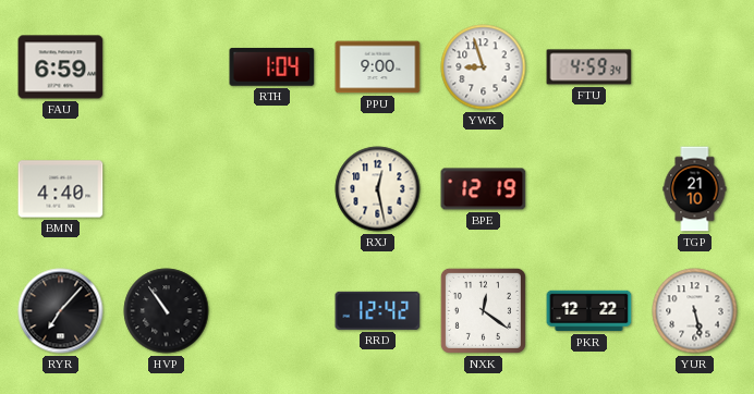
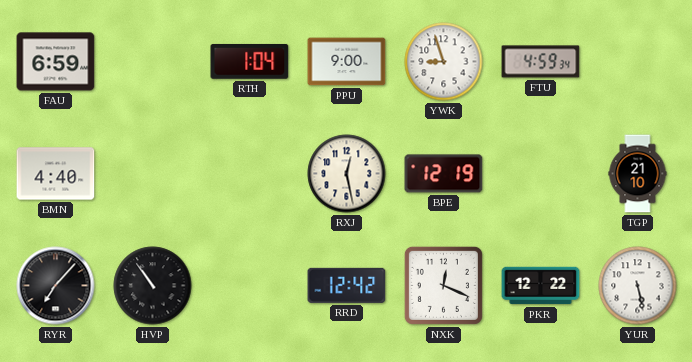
NXK: 12:21 -> 12:19
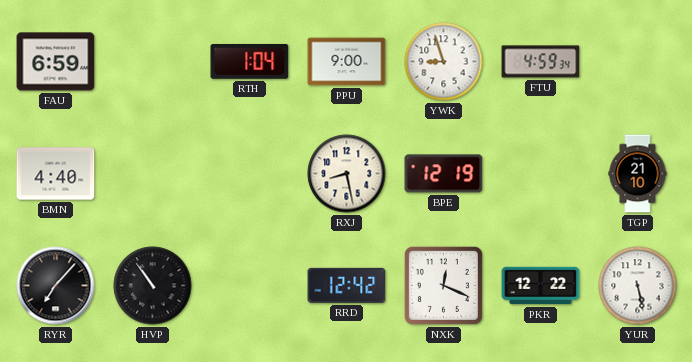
RXJ: 12:28 -> 8:28
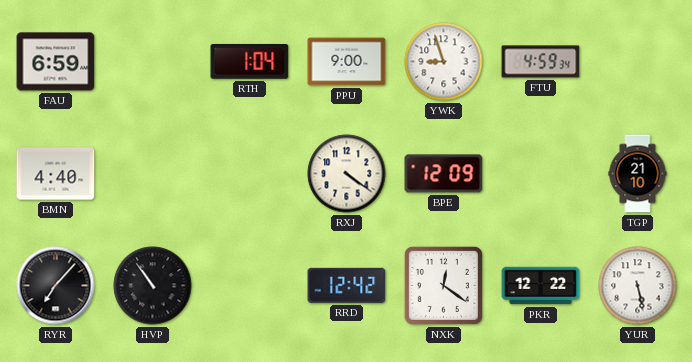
RXJ: 8:28 -> 4:21
BPE: 12:19 -> 12:09
NXK: 12:19 -> 12:21
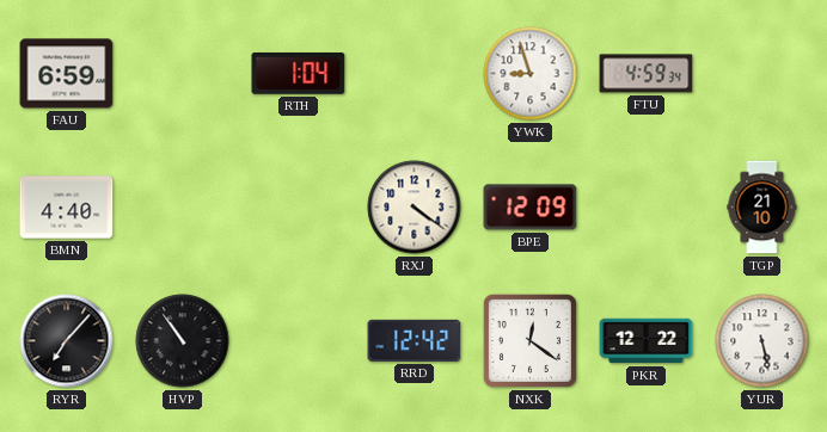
PPU: 9:00 -> none
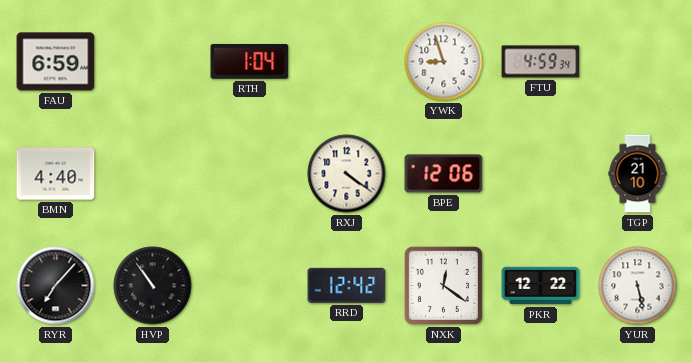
BPE: 12:09 -> 12:06
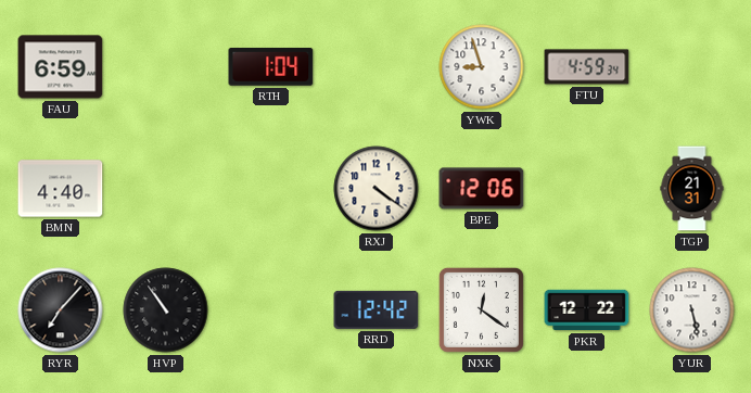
TGP: 21:10 -> 21:31
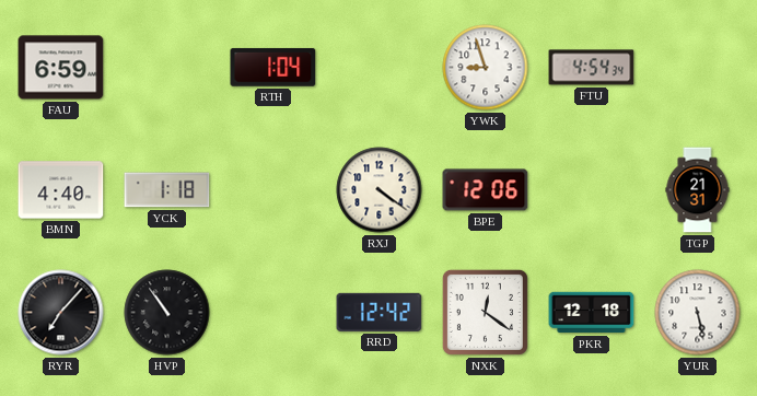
FTU: 4:59 -> 4:54
YCK: none -> 1:18
PKR: 12:22 -> 12:18
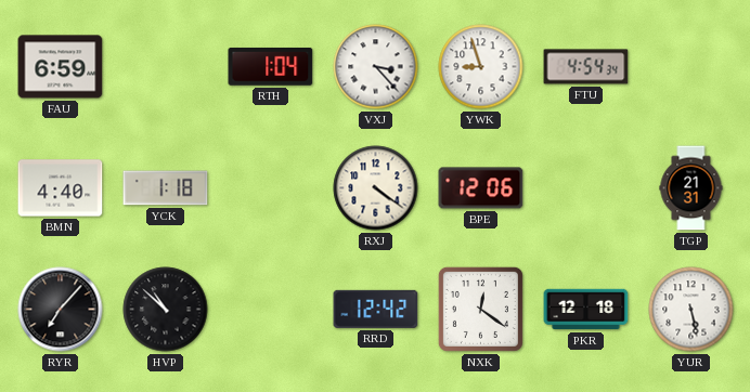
VXJ: none -> 3:23
HVP: 10:54 -> 10:52
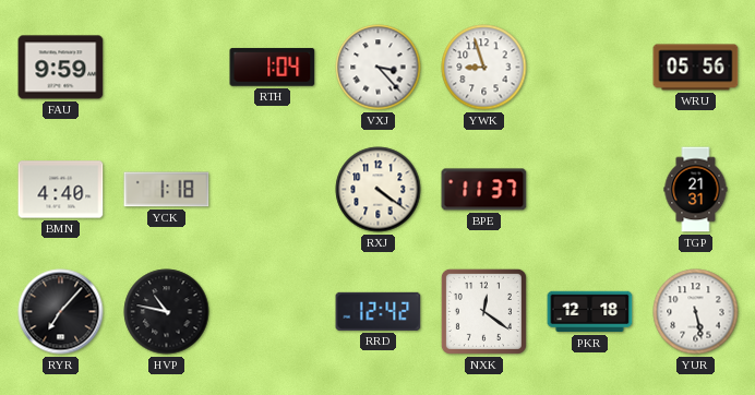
FAU: 6:59 -> 9:59
FTU: 4:54 -> none
WRU: none -> 05:56
BPE: 12:06 -> 11:37
HVP: 10:52 -> 10:47
